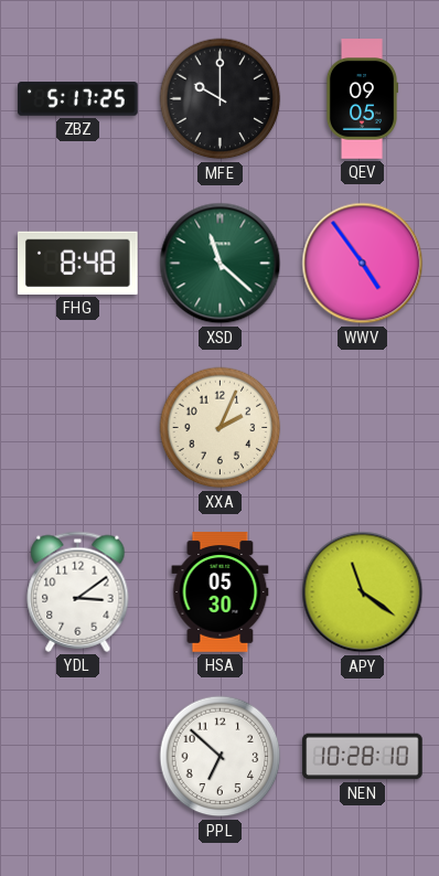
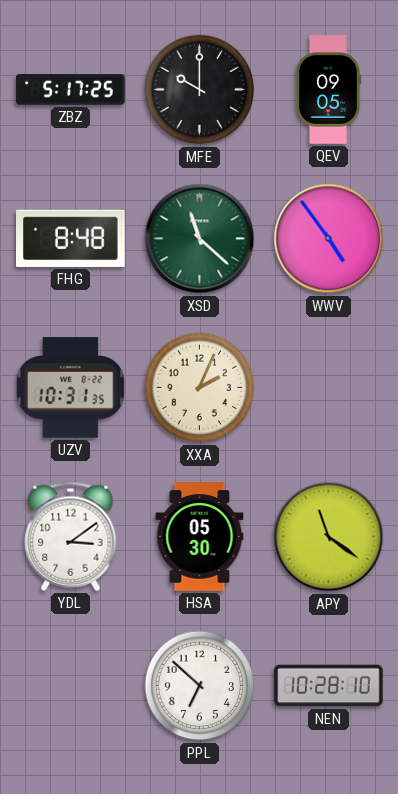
UZV: none -> 10:31
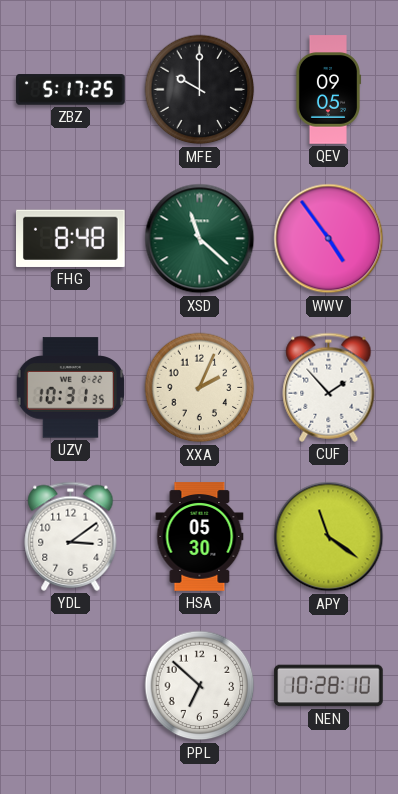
CUF: none -> 1:53
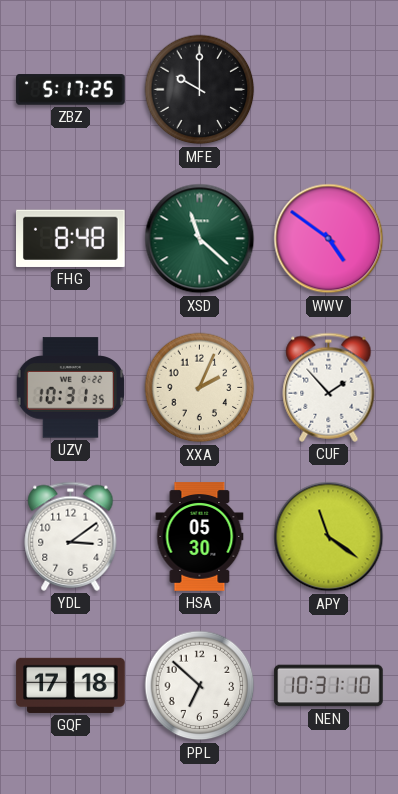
QEV: 09:05 -> none
WWV: 4:54 -> 4:51
GQF: none -> 17:18
NEN: 10:28 -> 10:31
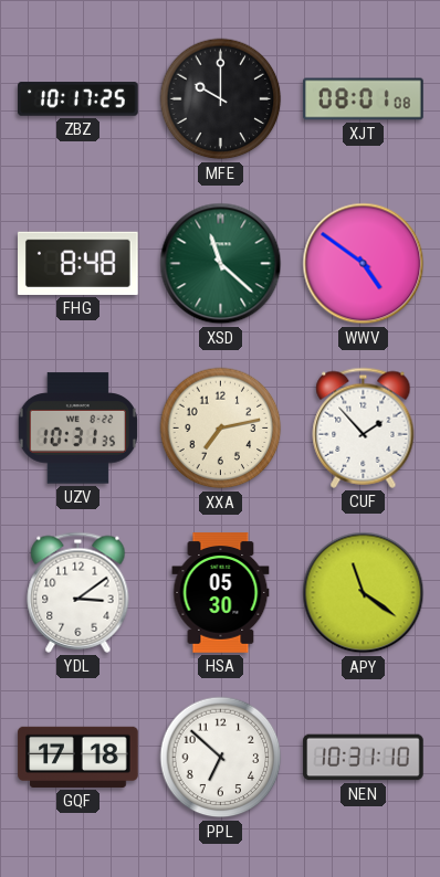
ZBZ: 5:17 -> 10:17
XJT: none -> 08:01
XXA: 2:04 -> 7:13
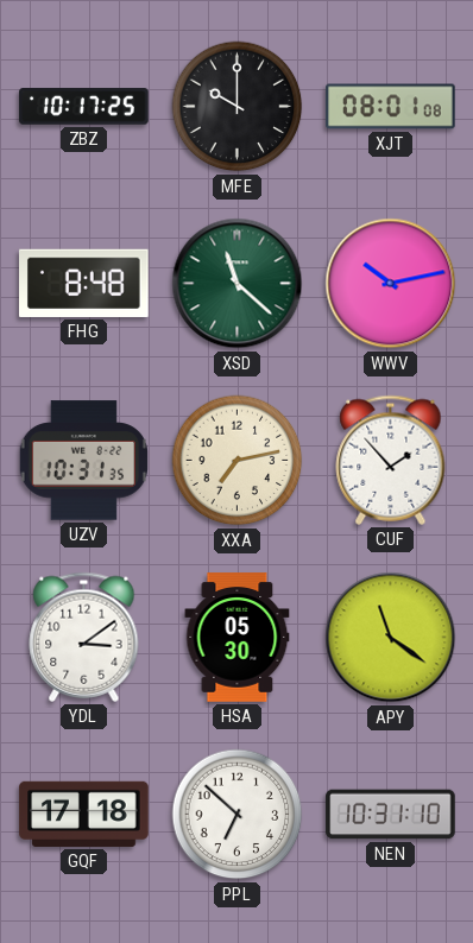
WWV: 4:51 -> 10:13
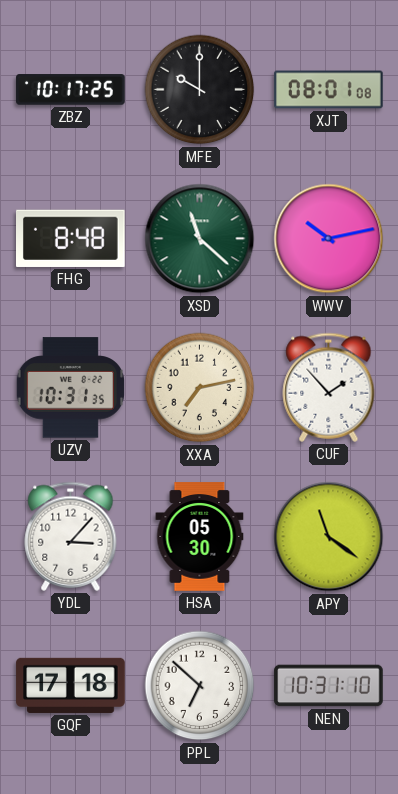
YDL: 3:09 -> 3:07
